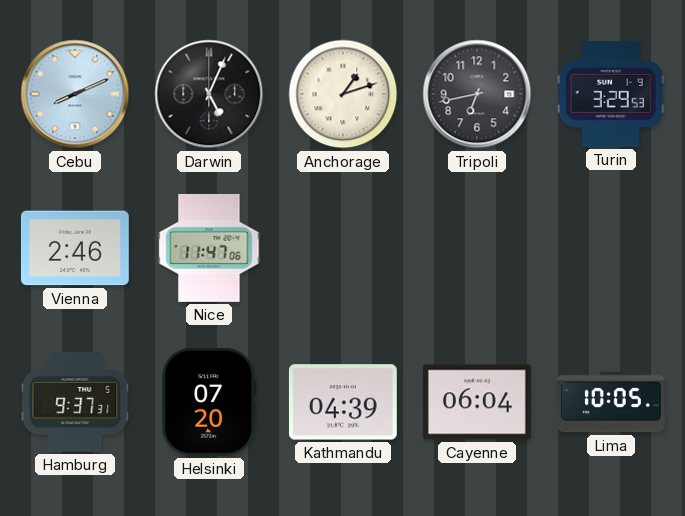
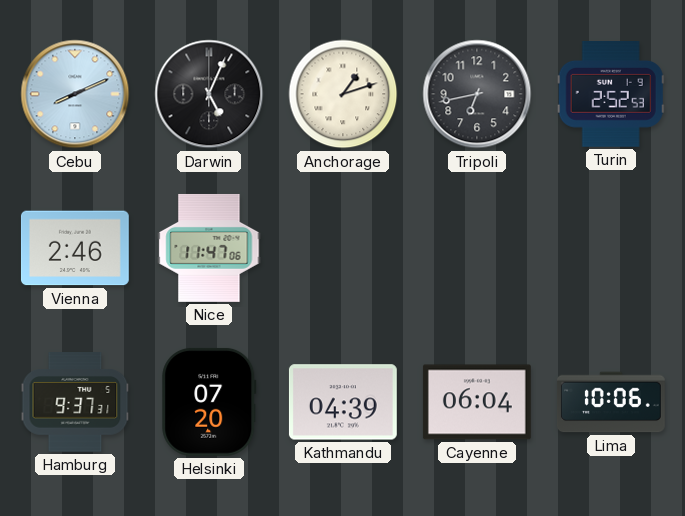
Turin: 3:29 -> 2:52
Lima: 10:05 -> 10:06
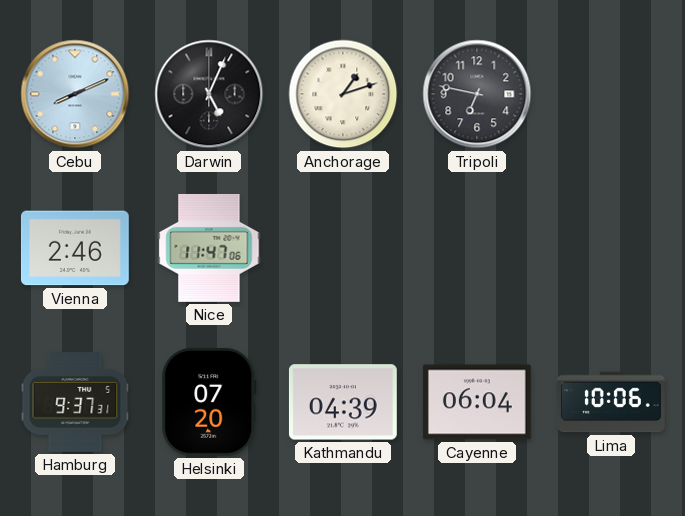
Tripoli: 6:43 -> 6:47
Turin: 2:52 -> none
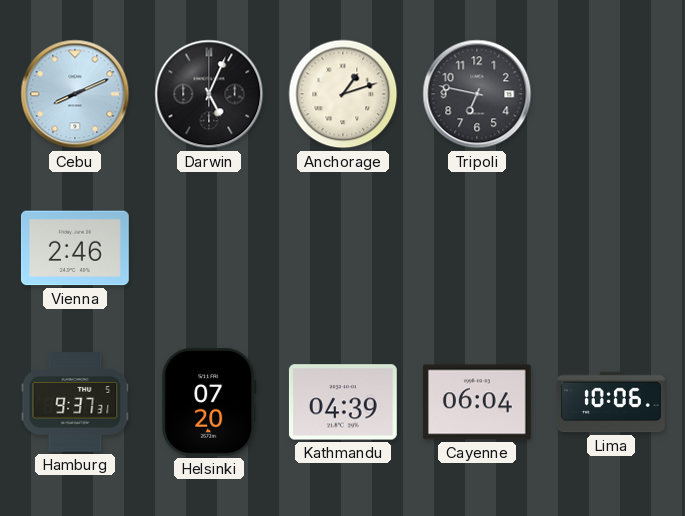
Nice: 11:47 -> none
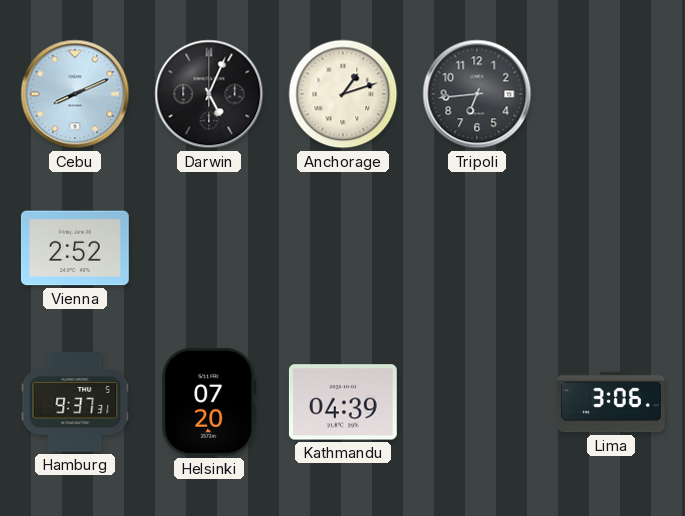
Tripoli: 6:47 -> 6:44
Vienna: 2:46 -> 2:52
Cayenne: 06:04 -> none
Lima: 10:06 -> 3:06
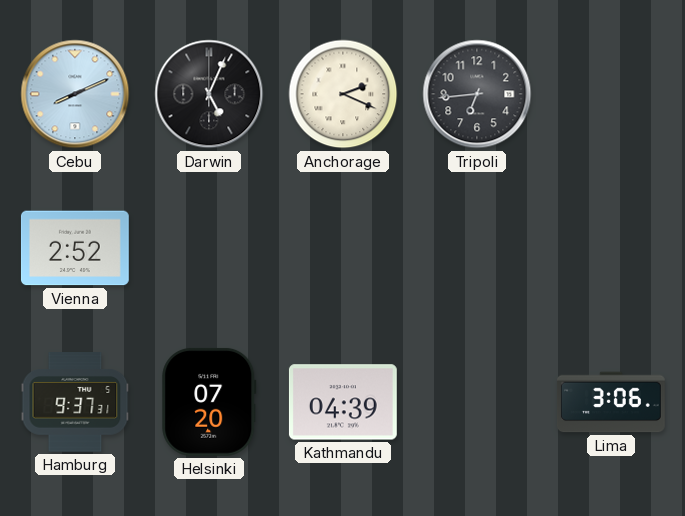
Anchorage: 1:12 -> 2:19
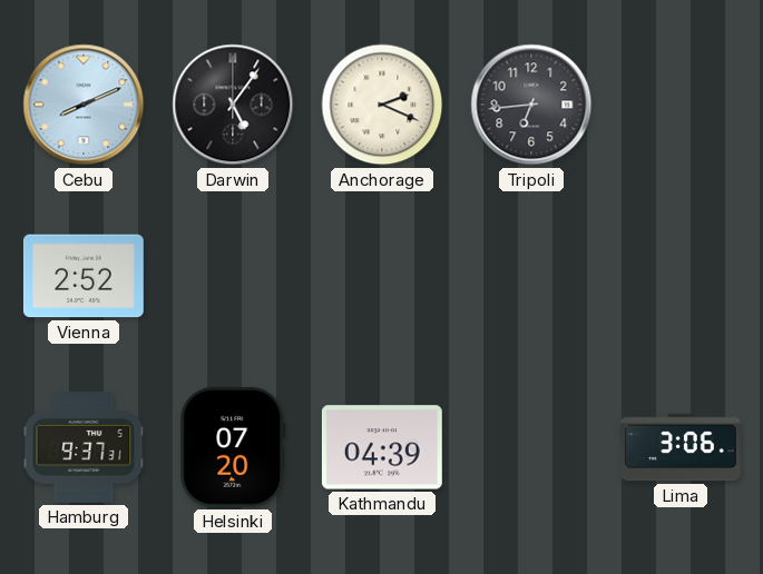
Darwin: 5:04 -> 5:06
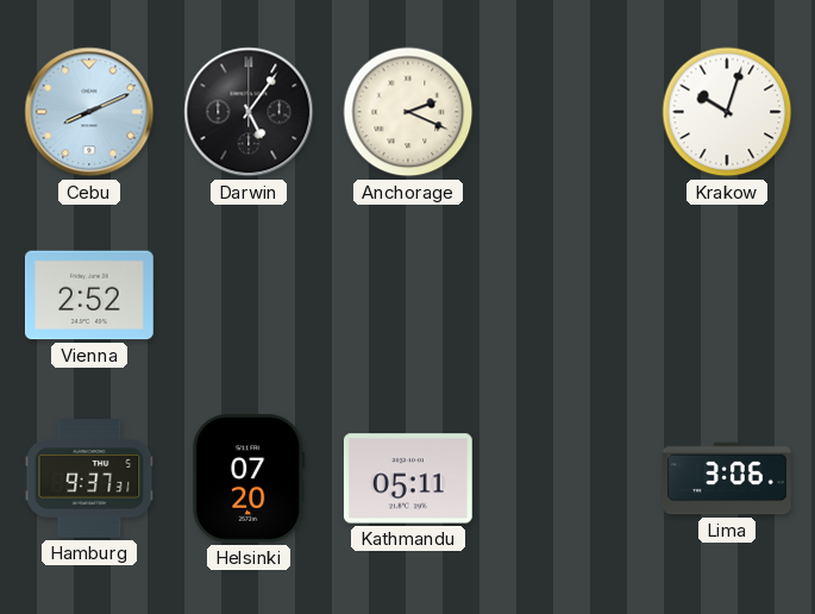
Tripoli: 6:44 -> none
Krakow: none -> 10:03
Kathmandu: 04:39 -> 05:11
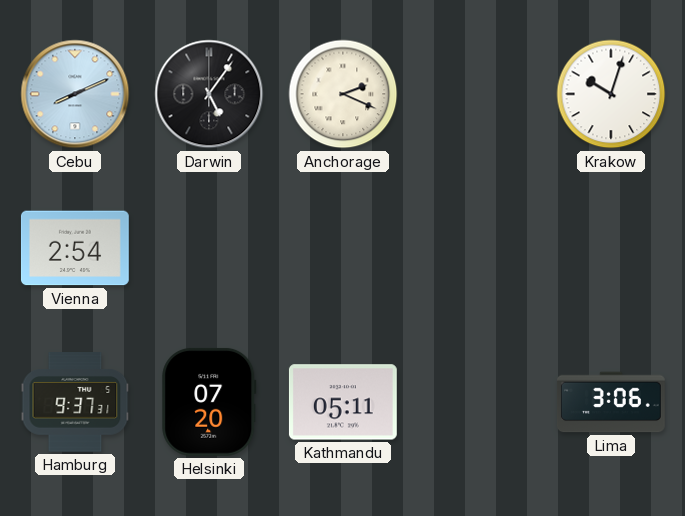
Vienna: 2:52 -> 2:54
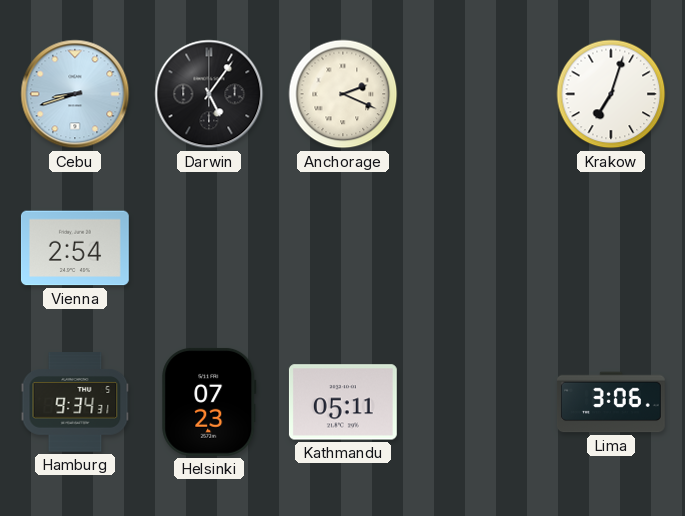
Cebu: 8:11 -> 8:42
Krakow: 10:03 -> 7:03
Hamburg: 9:37 -> 9:34
Helsinki: 07:20 -> 07:23
